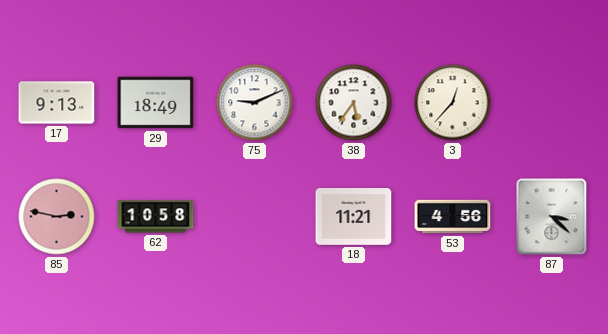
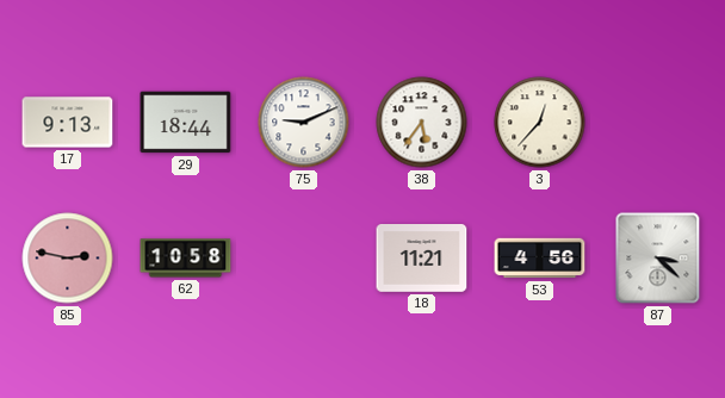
29: 18:49 -> 18:44
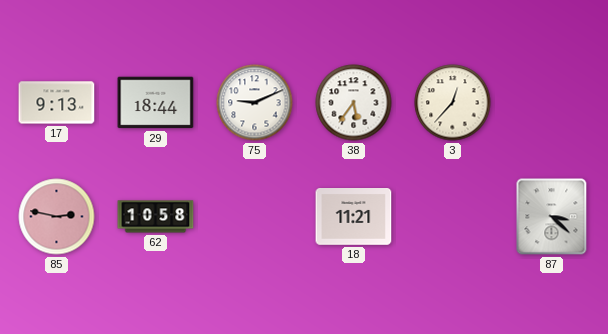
53: 4:56 -> none
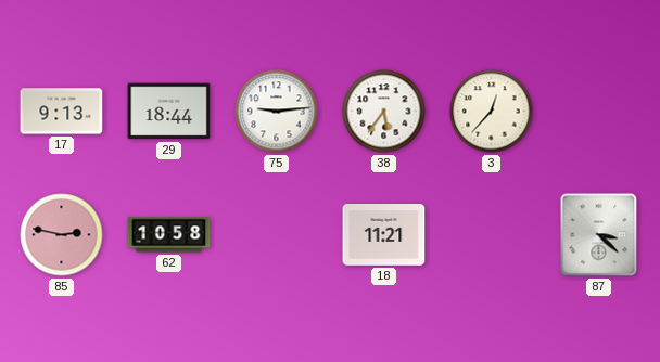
75: 9:11 -> 9:14
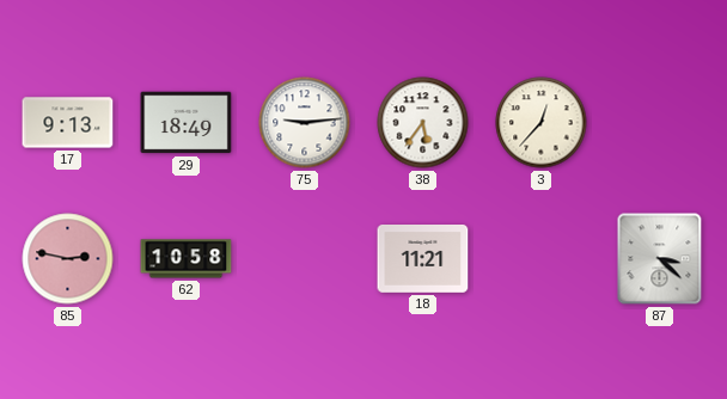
29: 18:44 -> 18:49
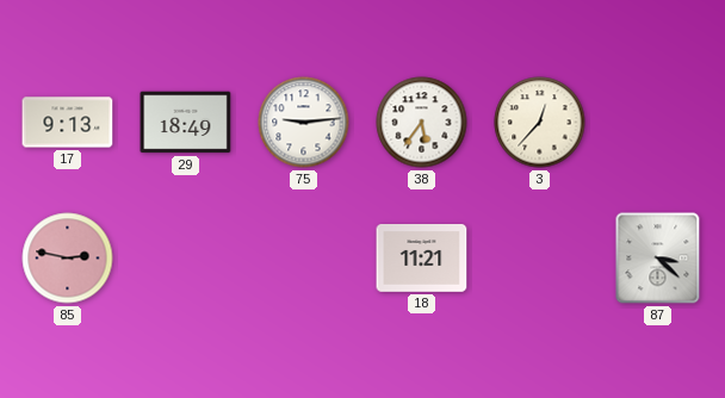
62: 10:58 -> none
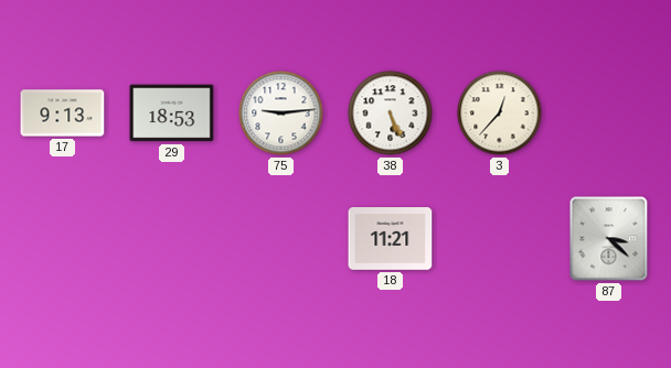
29: 18:49 -> 18:53
38: 5:36 -> 5:26
85: 2:47 -> none
